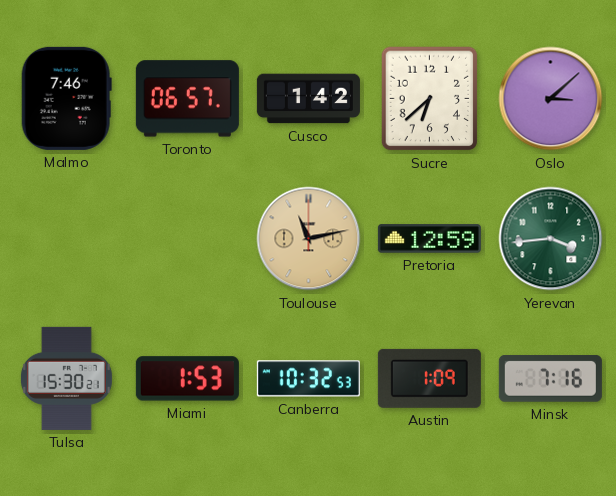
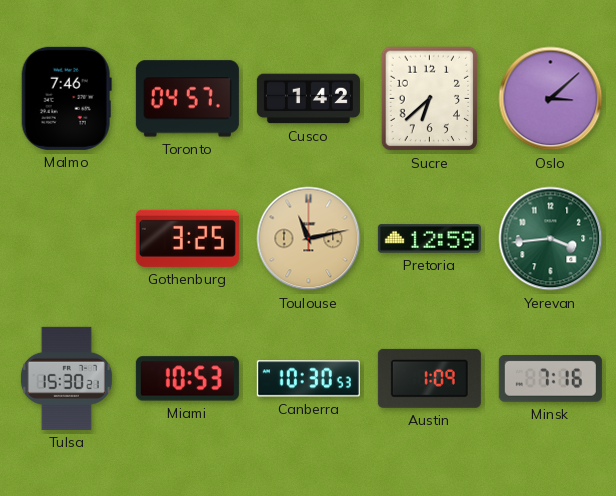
Toronto: 06:57 -> 04:57
Gothenburg: none -> 3:25
Miami: 1:53 -> 10:53
Canberra: 10:32 -> 10:30
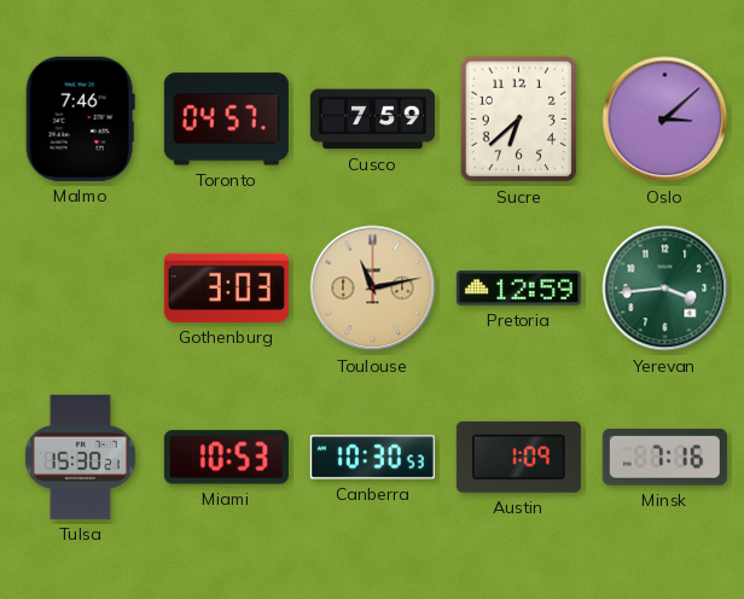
Cusco: 1:42 -> 7:59
Gothenburg: 3:25 -> 3:03
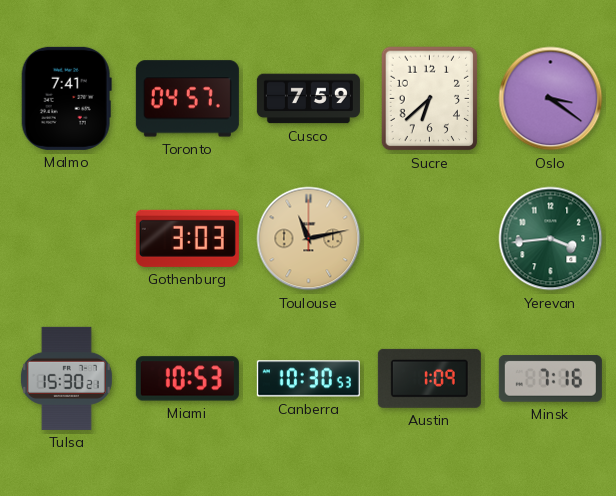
Malmo: 7:46 -> 7:41
Oslo: 3:08 -> 3:21
Pretoria: 12:59 -> none
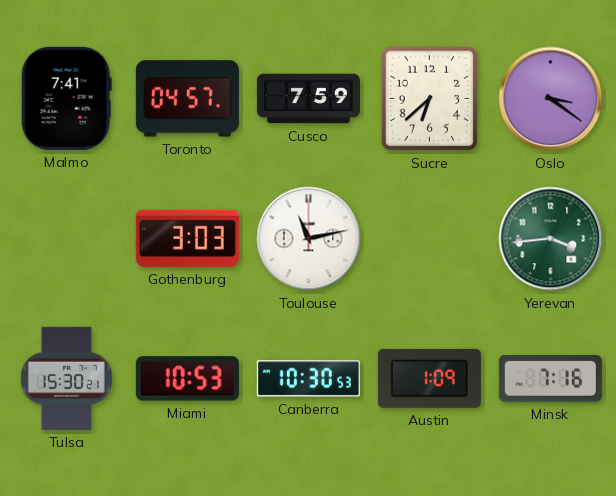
Toulouse dial: champagne -> white
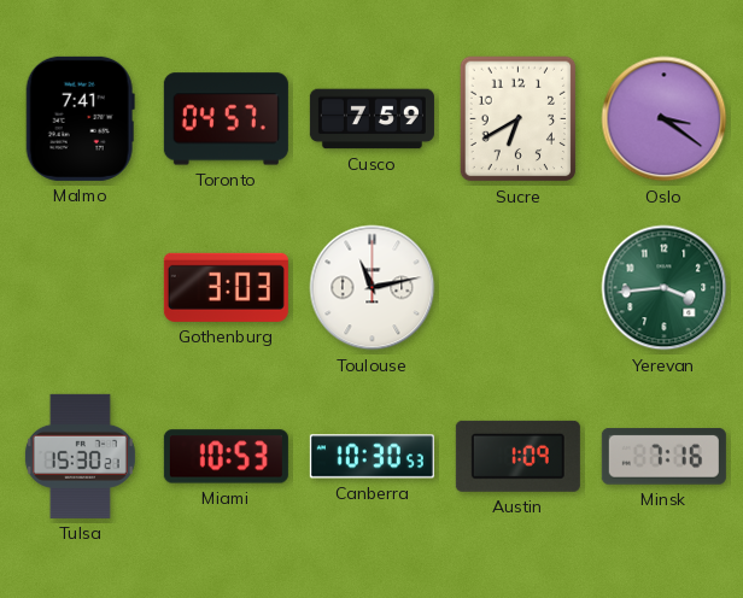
Sucre: 6:38 -> 6:40
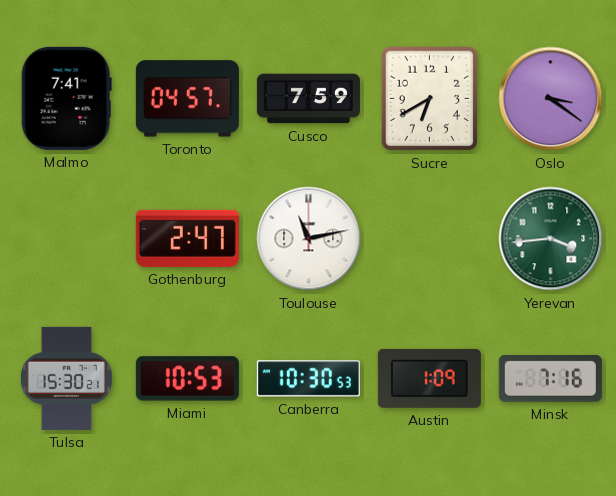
Gothenburg: 3:03 -> 2:47
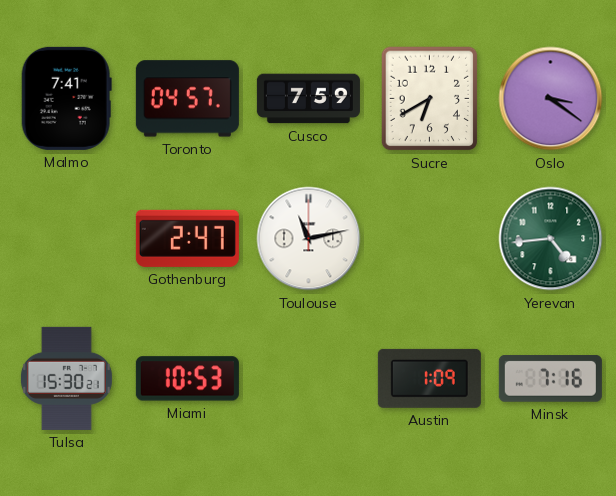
Yerevan: 3:44 -> 4:44
Canberra: 10:30 -> none
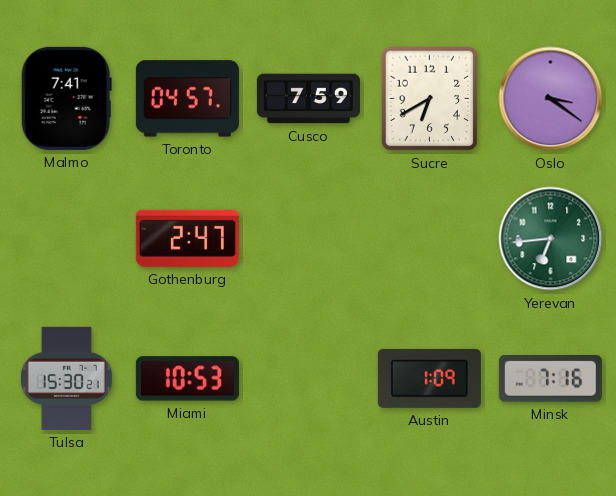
Toulouse: 11:13 -> none
Yerevan: 4:44 -> 6:44
